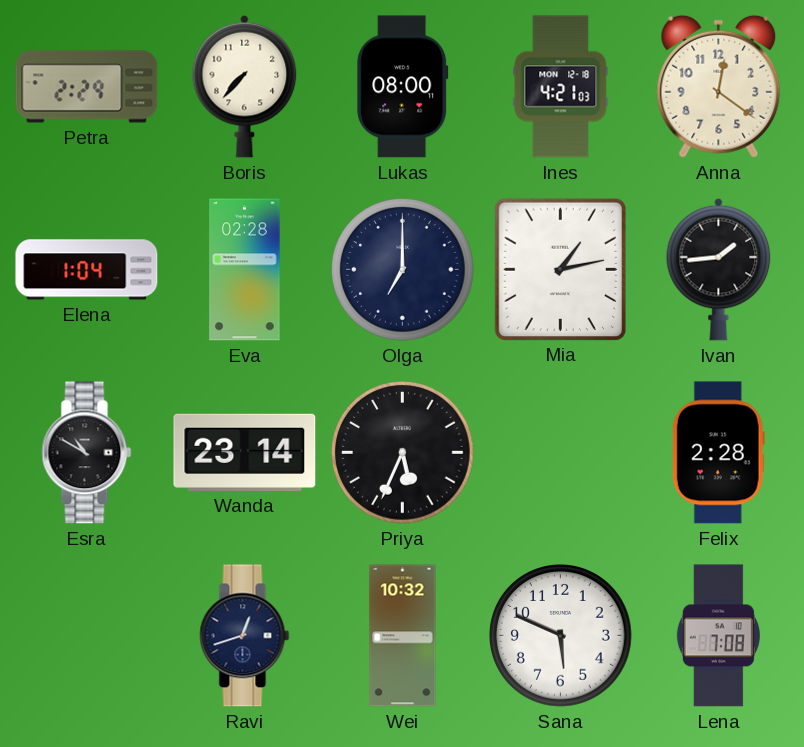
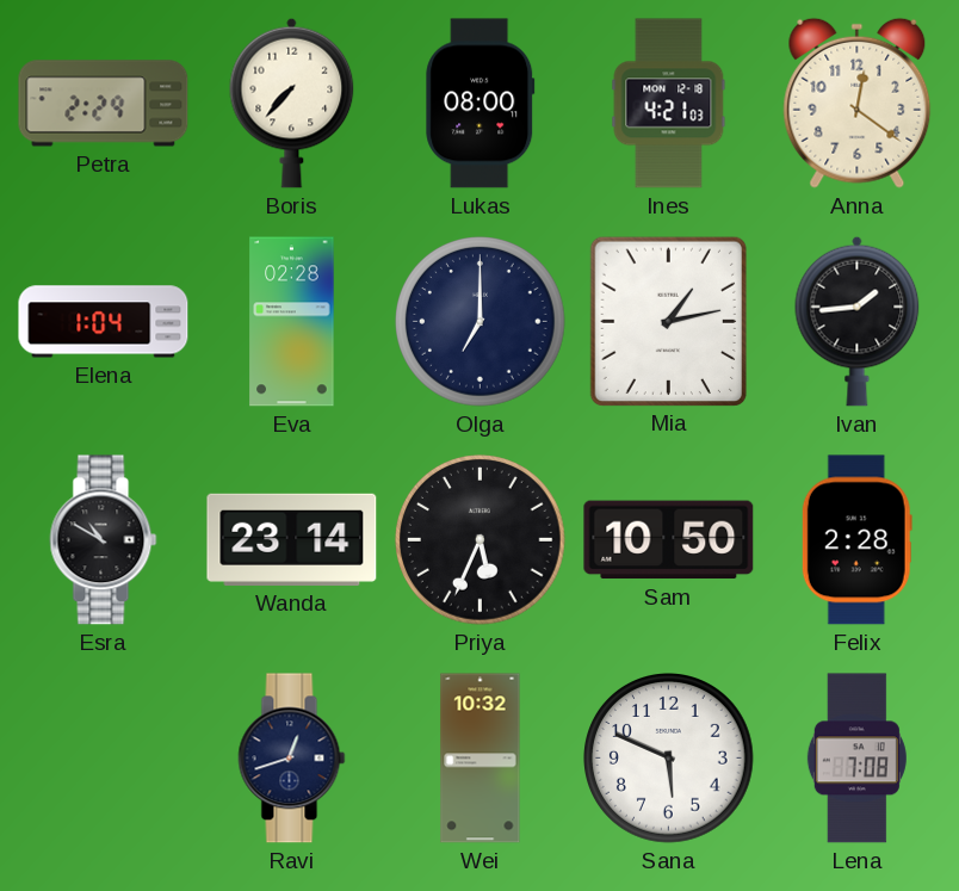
Sam: none -> 10:50
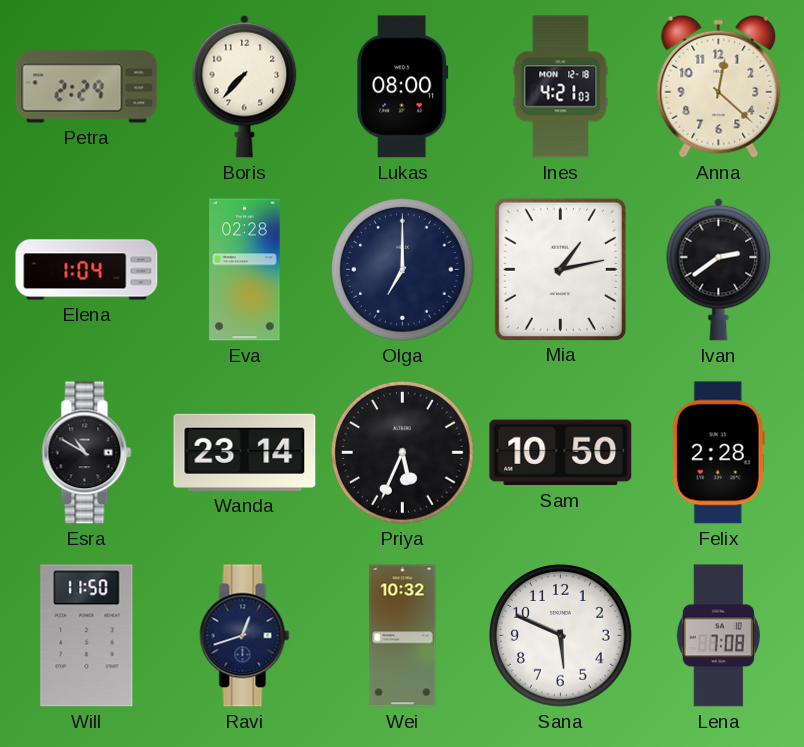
Anna: 12:21 -> 12:22
Ivan: 1:44 -> 2:39
Will: none -> 11:50
